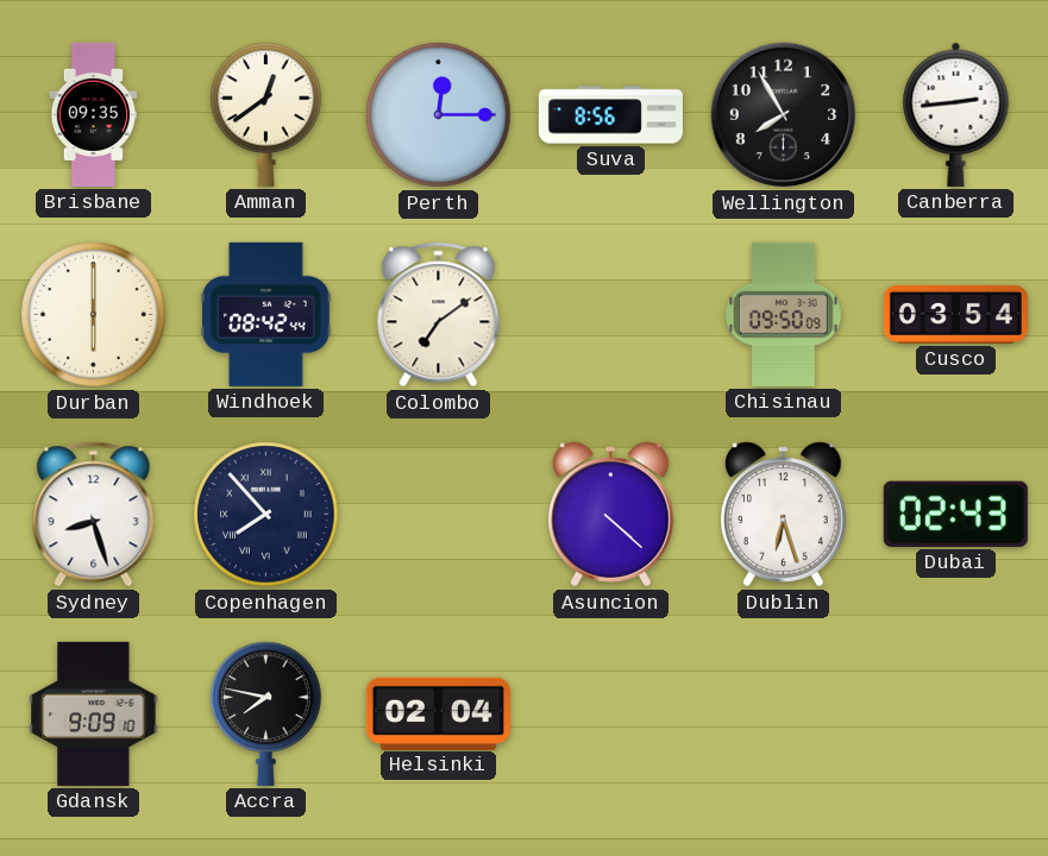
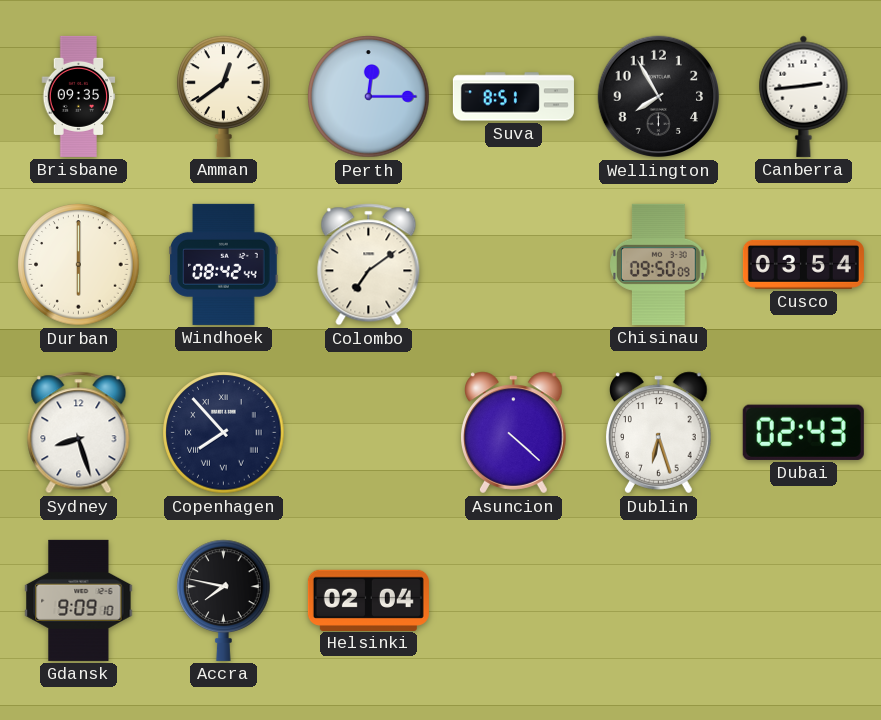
Suva: 8:56 -> 8:51
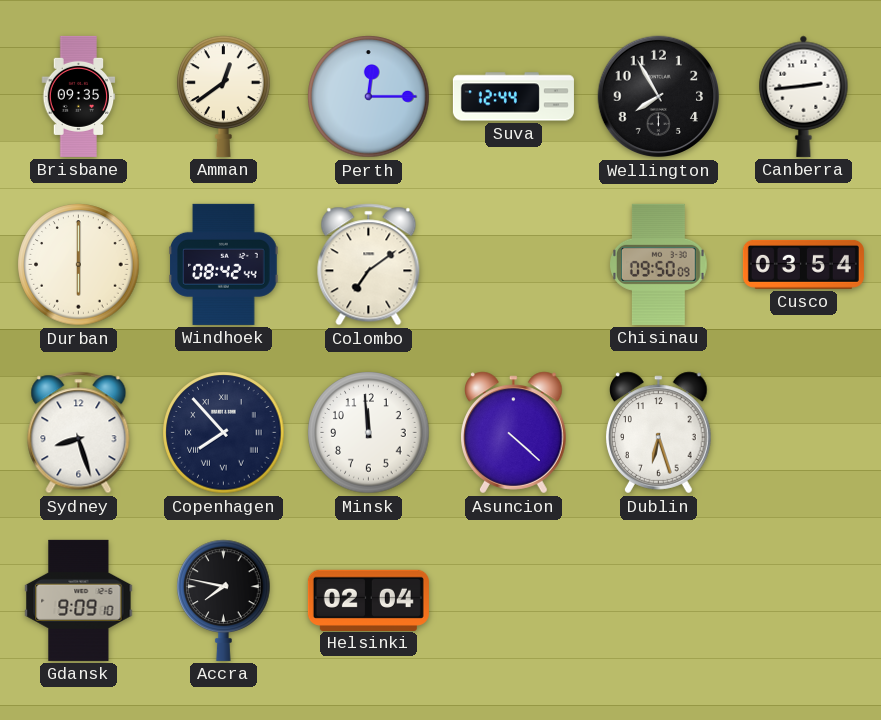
Suva: 8:51 -> 12:44
Minsk: none -> 11:59
Dubai: 02:43 -> none
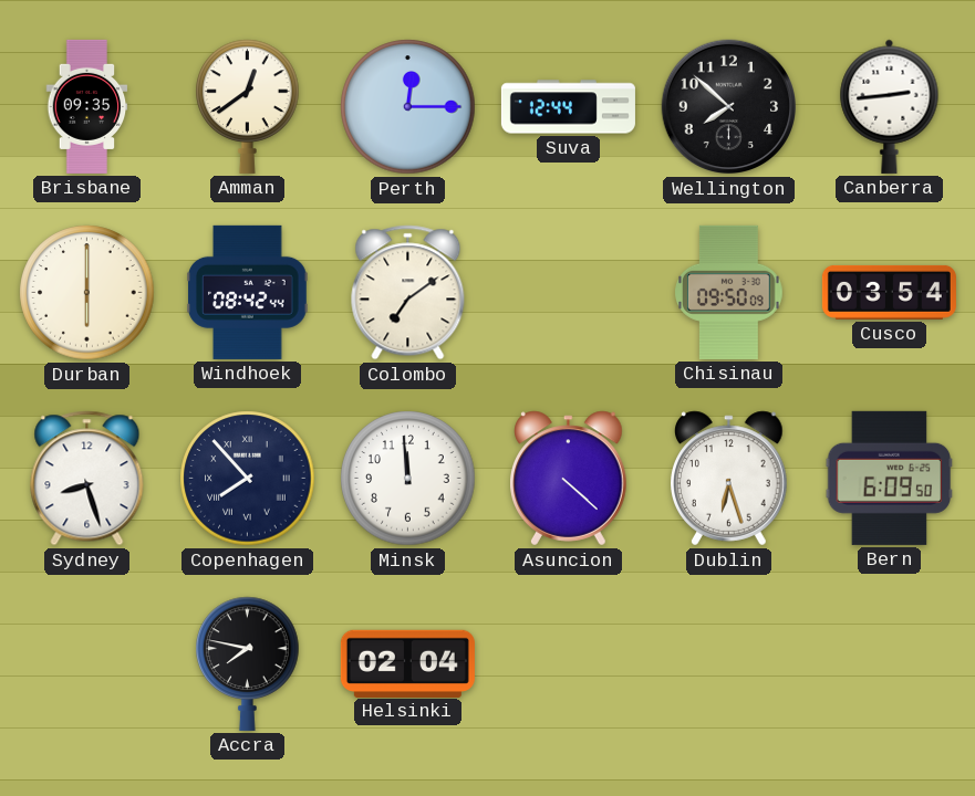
Wellington: 7:55 -> 7:52
Bern: none -> 6:09
Gdansk: 9:09 -> none
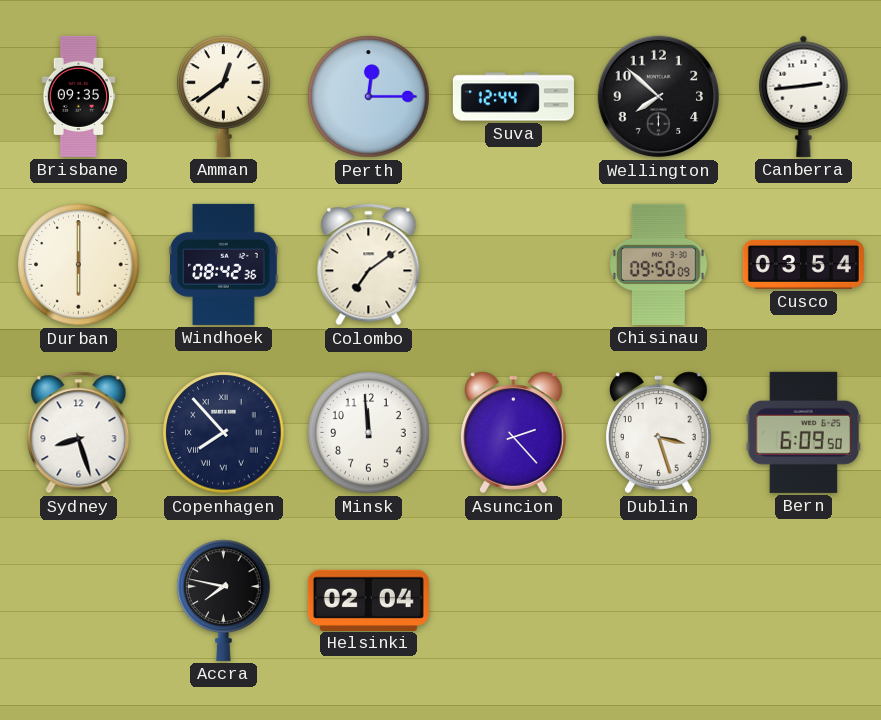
Windhoek: 08:42:44 -> 08:42:36
Asuncion: 4:22 -> 2:23
Dublin: 6:27 -> 3:27
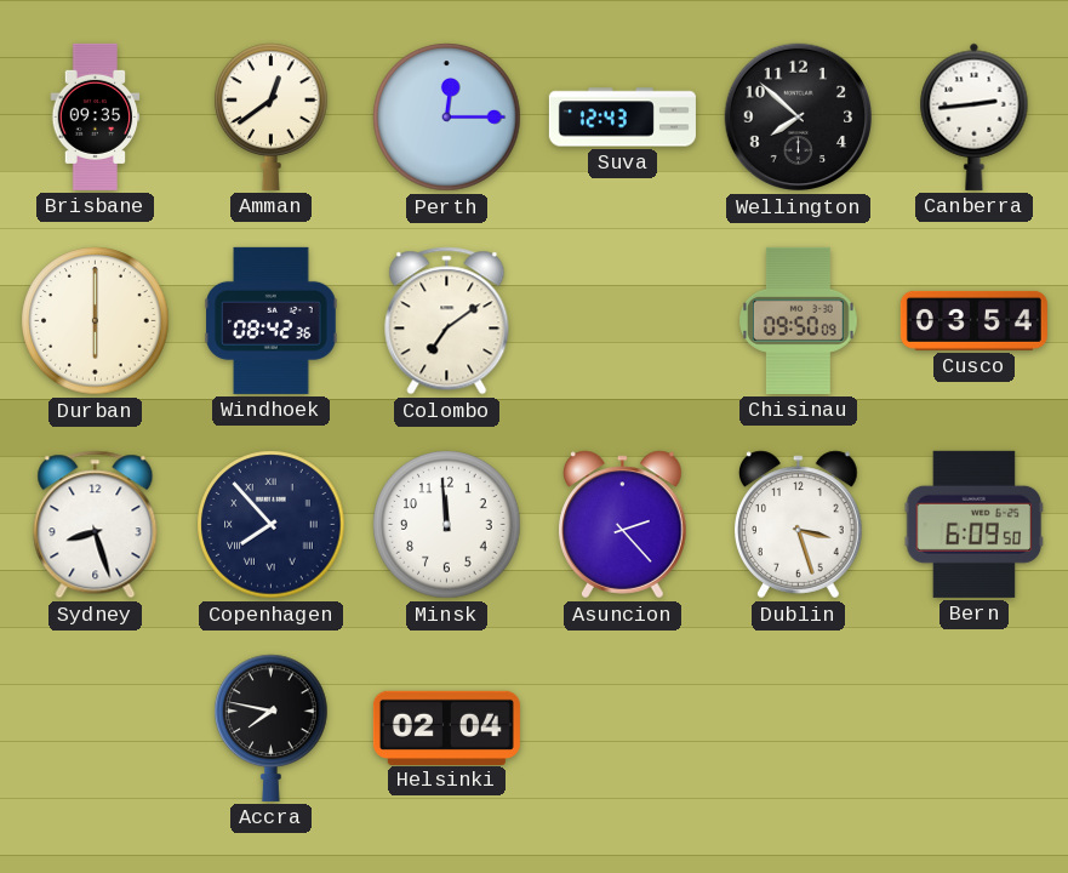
Suva: 12:44 -> 12:43
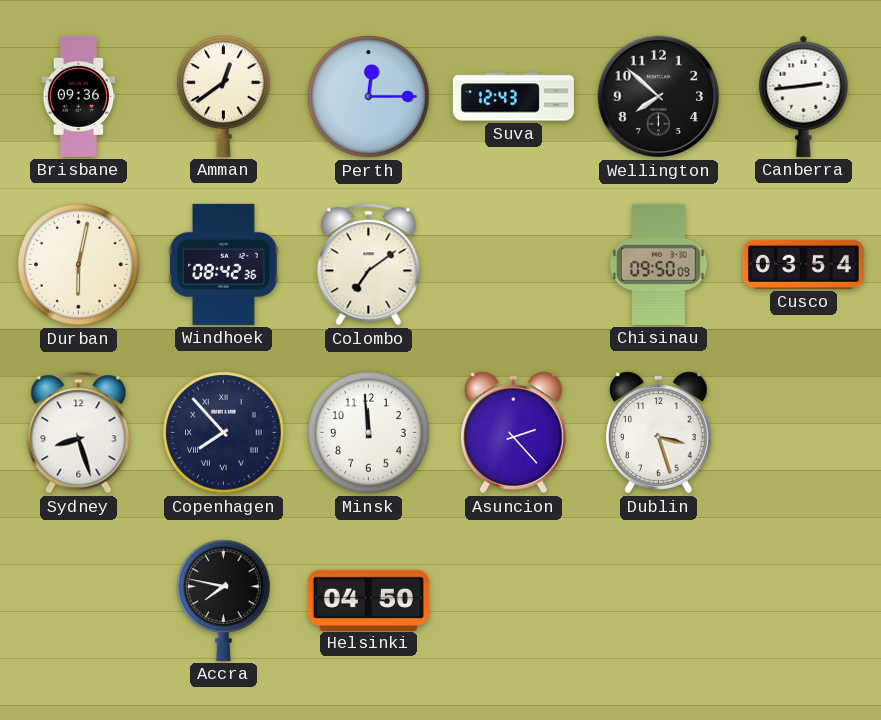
Brisbane: 09:35 -> 09:36
Durban: 6:00 -> 6:02
Bern: 6:09 -> none
Helsinki: 02:04 -> 04:50
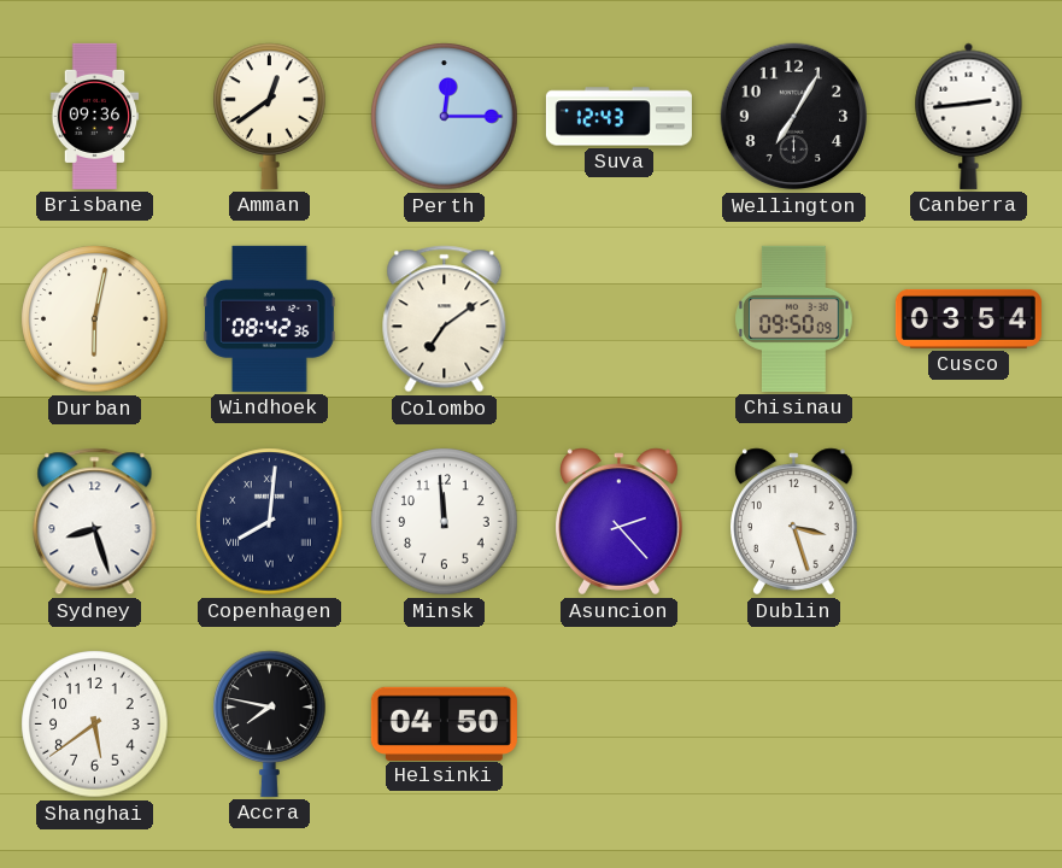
Wellington: 7:52 -> 7:05
Copenhagen: 7:53 -> 8:01
Shanghai: none -> 5:39
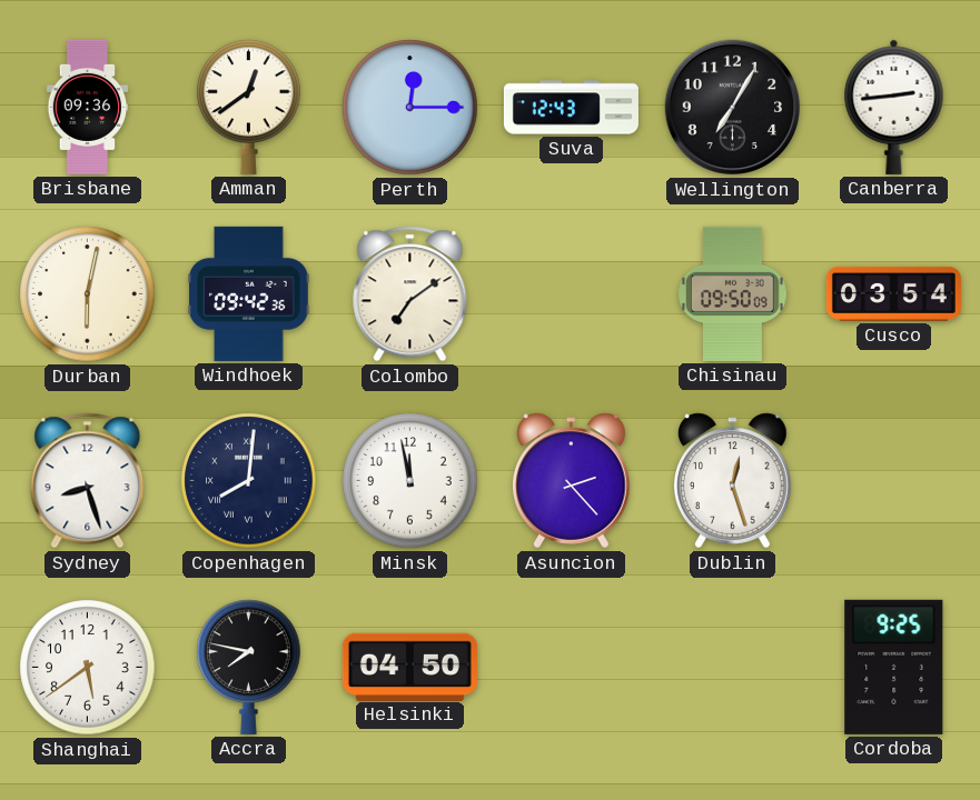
Windhoek: 08:42 -> 09:42
Minsk: 11:59 -> 11:58
Dublin: 3:27 -> 12:27
Cordoba: none -> 9:25
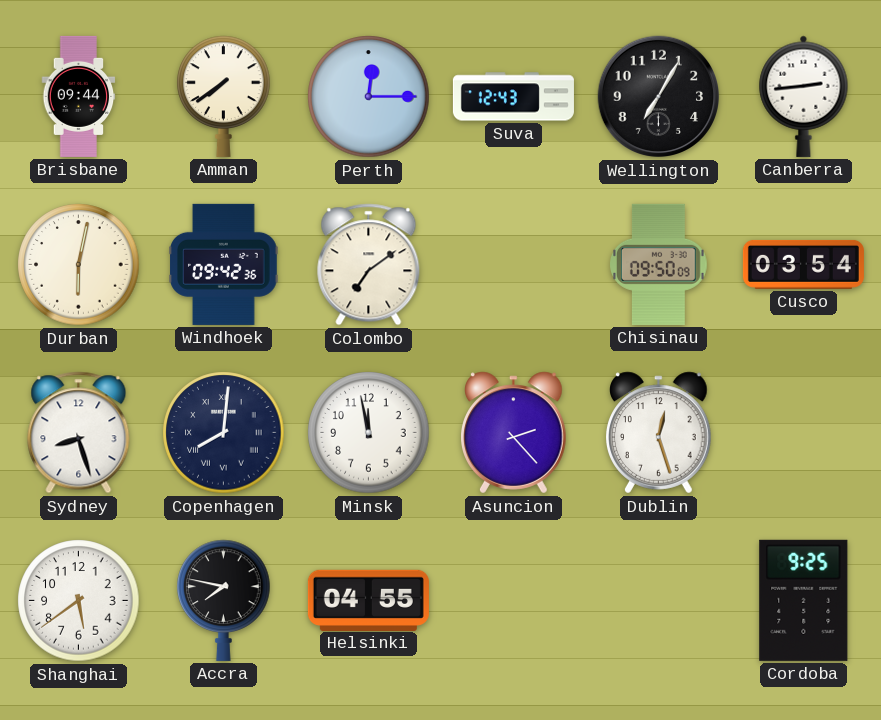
Brisbane: 09:36 -> 09:44
Amman: 12:39 -> 7:39
Helsinki: 04:50 -> 04:55
